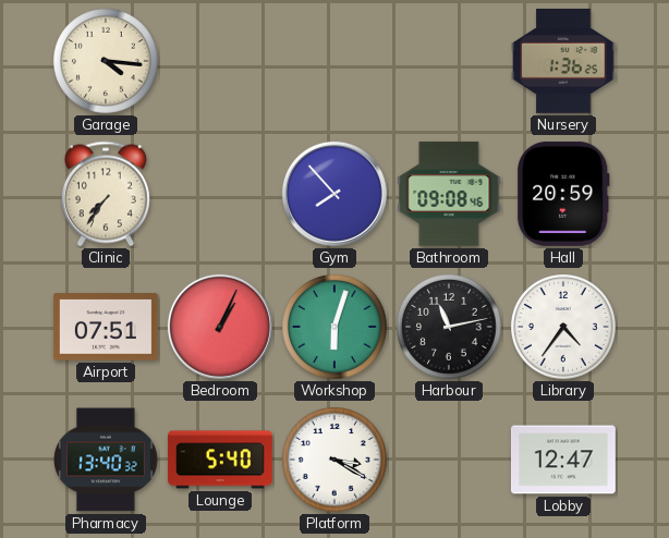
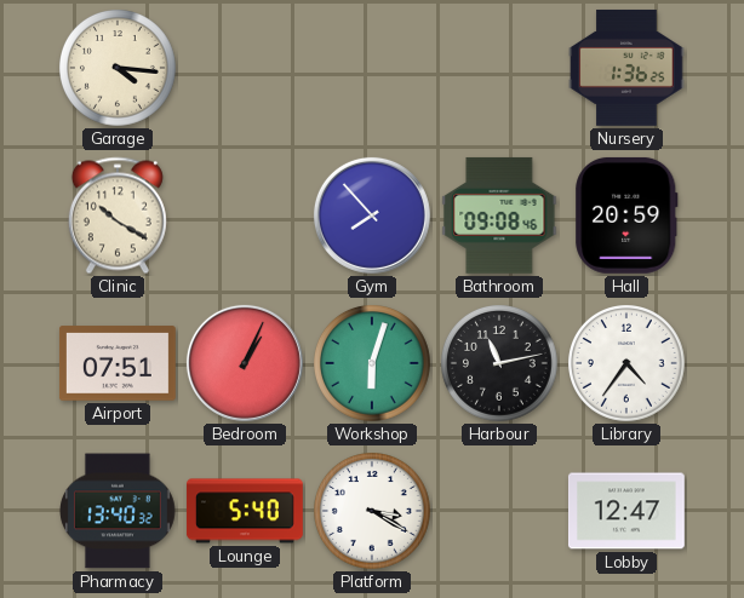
Clinic: 7:36 -> 10:20
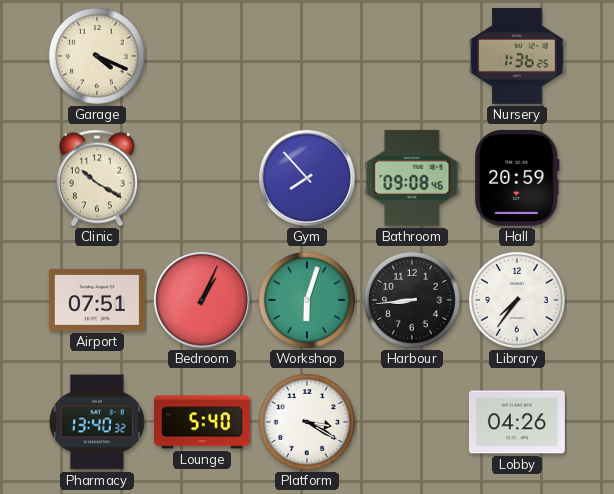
Garage: 4:16 -> 4:19
Harbour: 11:13 -> 8:44
Library: 4:36 -> 7:36
Lobby: 12:47 -> 04:26
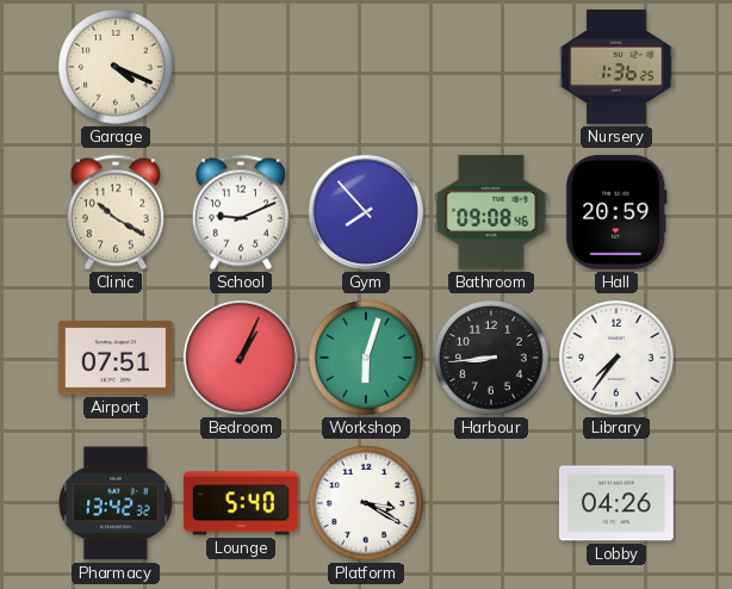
School: none -> 9:11
Pharmacy: 13:40 -> 13:42
